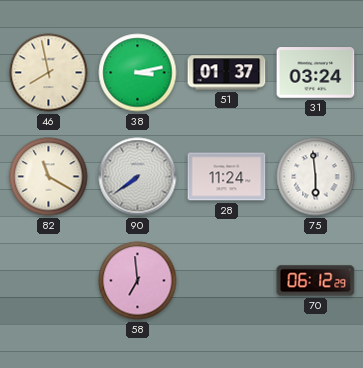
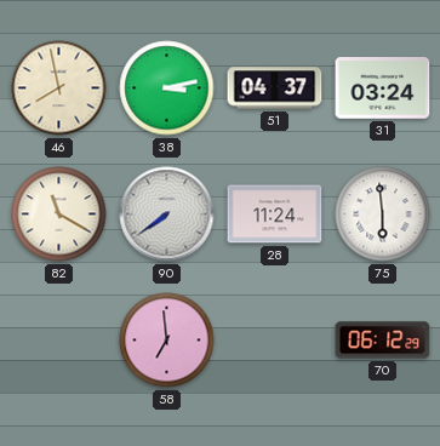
51: 01:37 -> 04:37
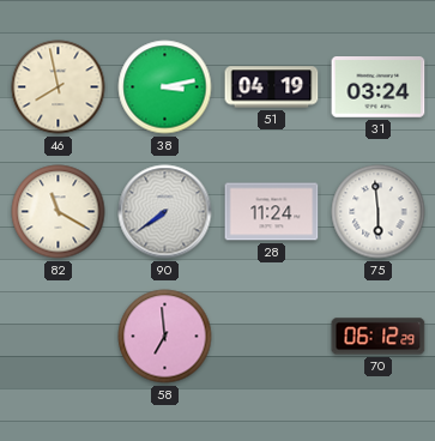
51: 04:37 -> 04:19
